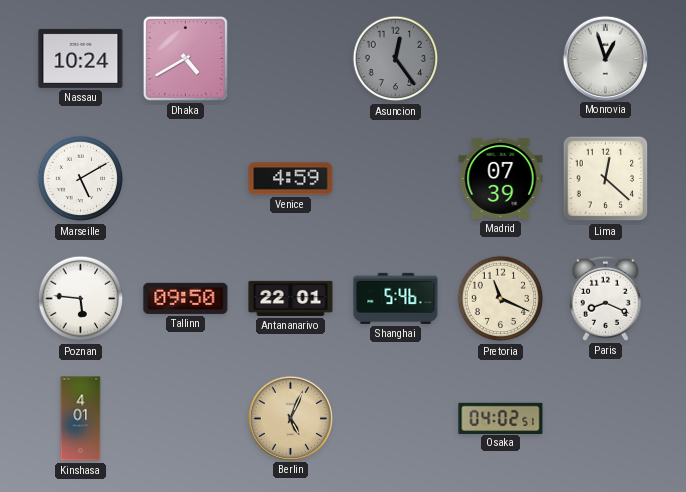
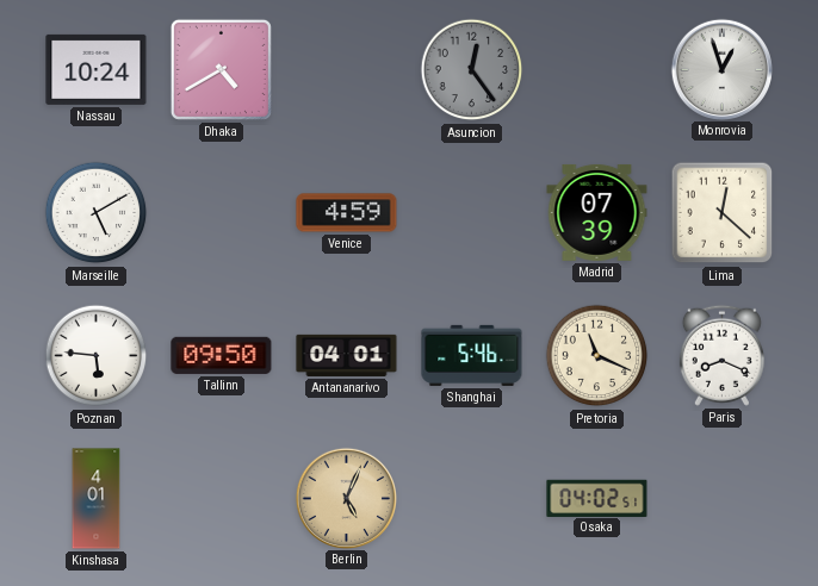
Antananarivo: 22:01 -> 04:01
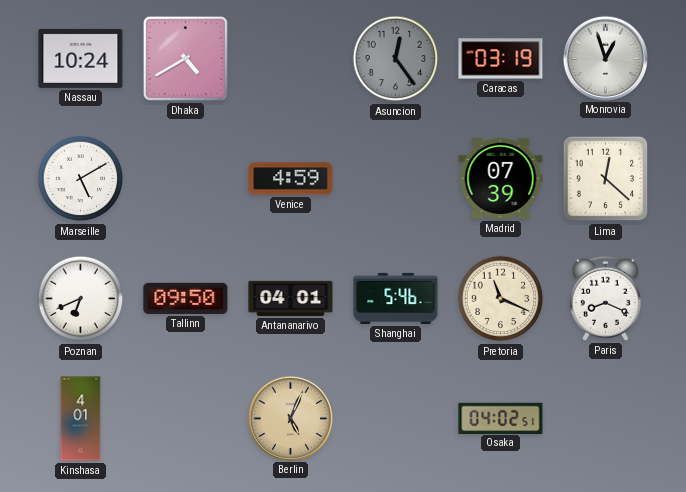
Caracas: none -> 03:19
Poznan: 5:46 -> 6:41
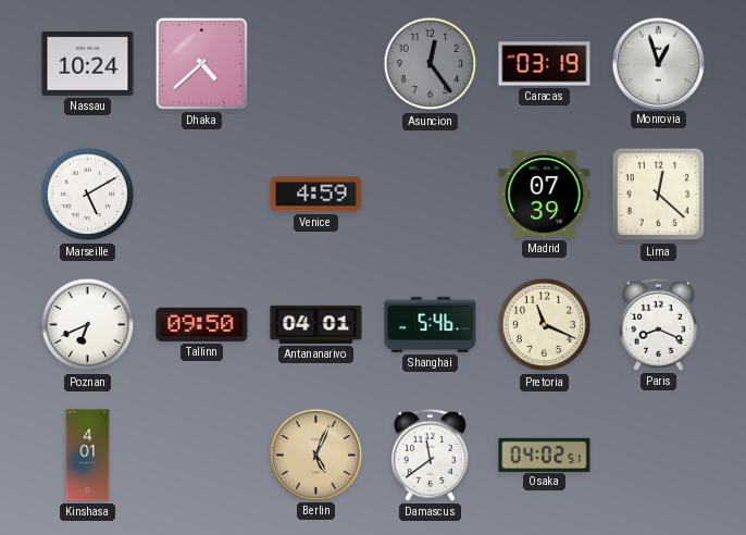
Dhaka: 4:40 -> 4:38
Damascus: none -> 11:39
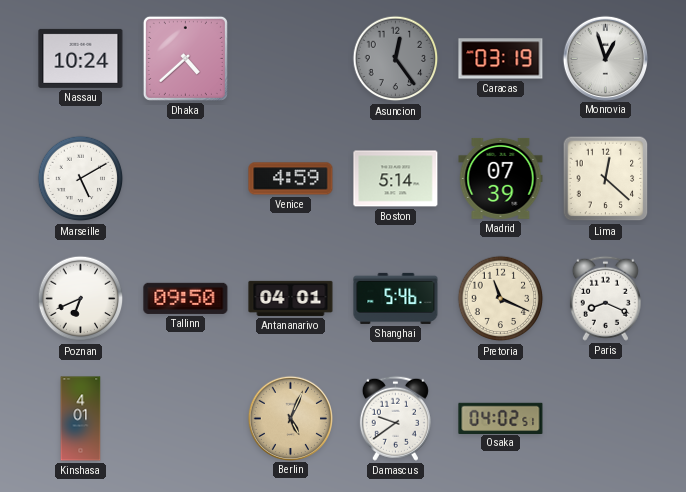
Boston: none -> 5:14
Damascus: 11:39 -> 9:39
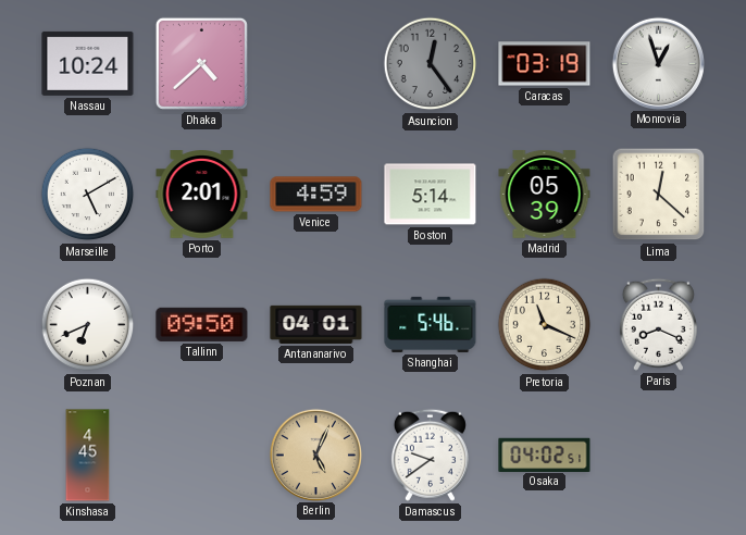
Porto: none -> 2:01
Madrid: 07:39 -> 05:39
Kinshasa: 4:01 -> 4:45
